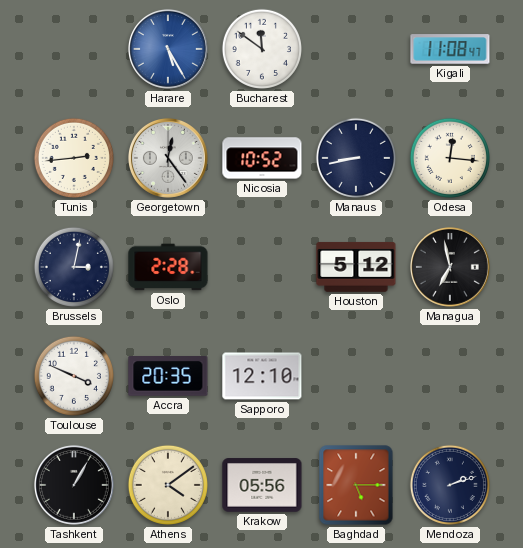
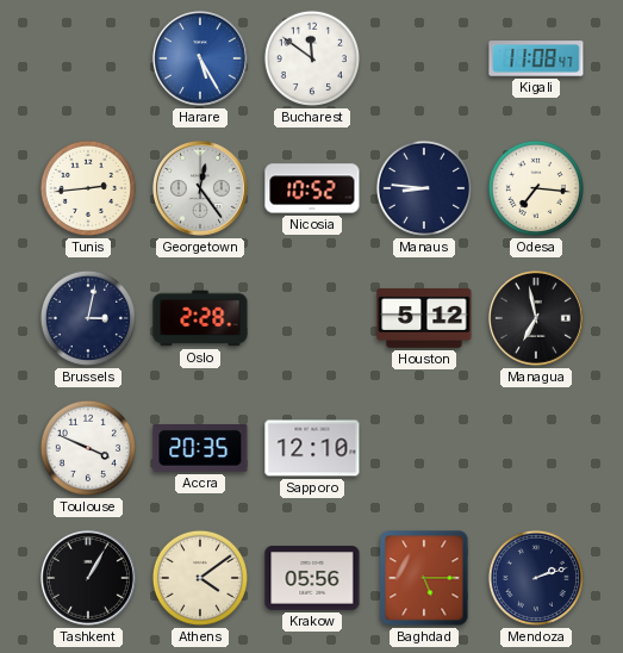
Manaus: 8:43 -> 8:46
Odesa: 12:16 -> 7:16
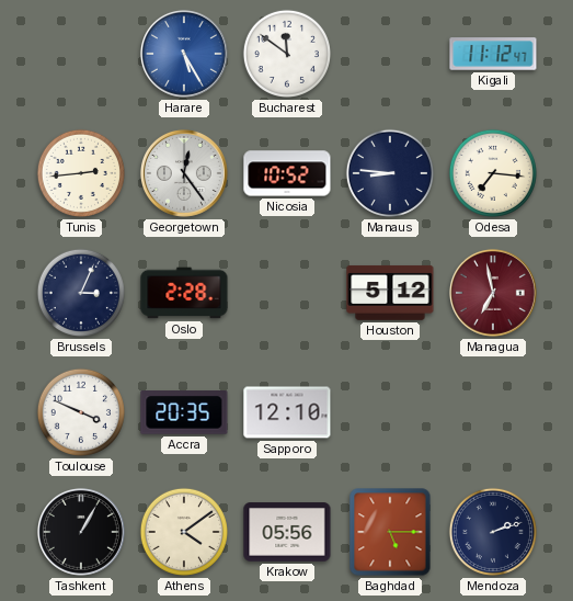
Kigali: 11:08 -> 11:12
Brussels: 3:02 -> 3:04
Managua dial: black -> burgundy
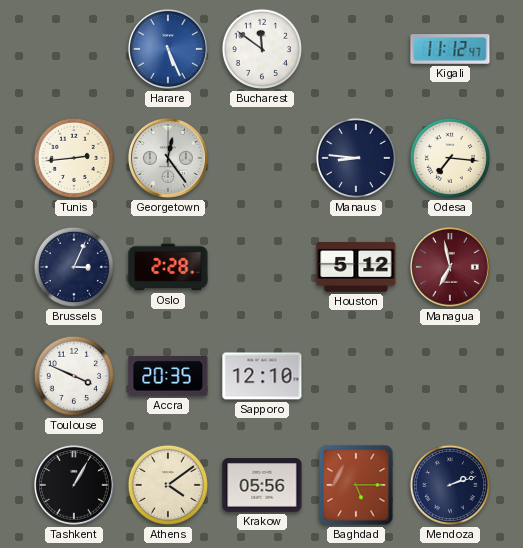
Harare: 5:25 -> 5:26
Nicosia: 10:52 -> none
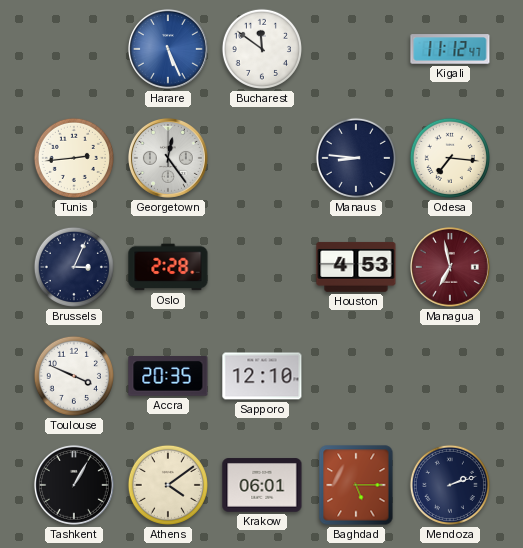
Houston: 5:12 -> 4:53
Krakow: 05:56 -> 06:01
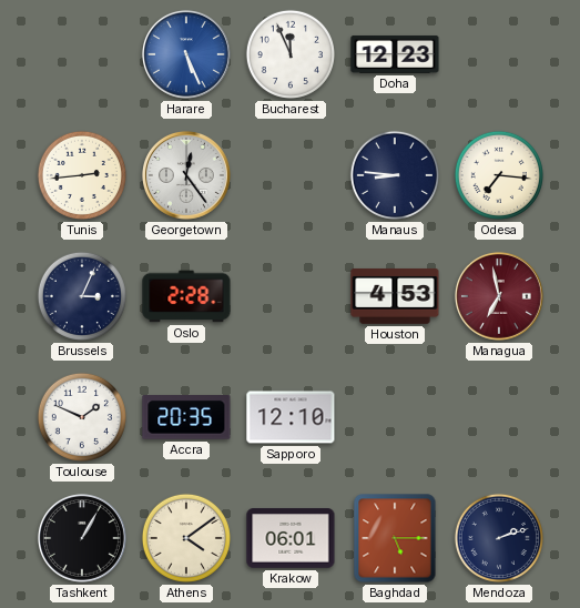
Bucharest: 11:51 -> 11:56
Doha: none -> 12:23
Kigali: 11:12 -> none
Toulouse: 3:49 -> 1:49
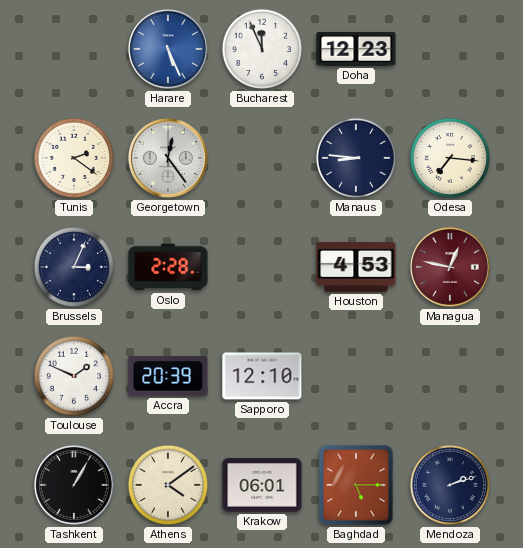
Tunis: 2:44 -> 2:21
Managua: 6:58 -> 12:47
Accra: 20:35 -> 20:39
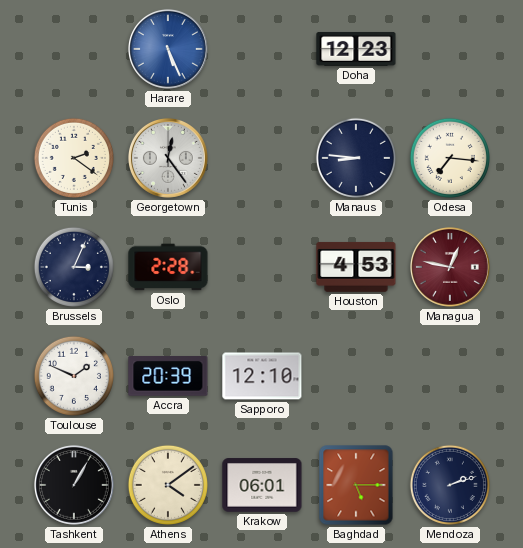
Bucharest: 11:56 -> none
